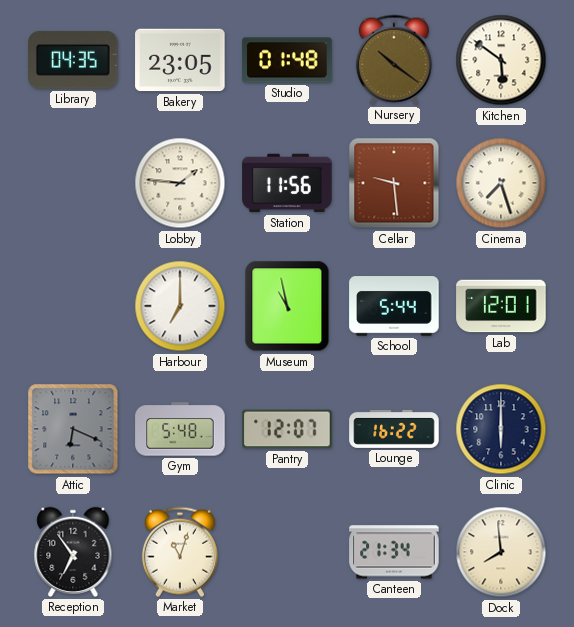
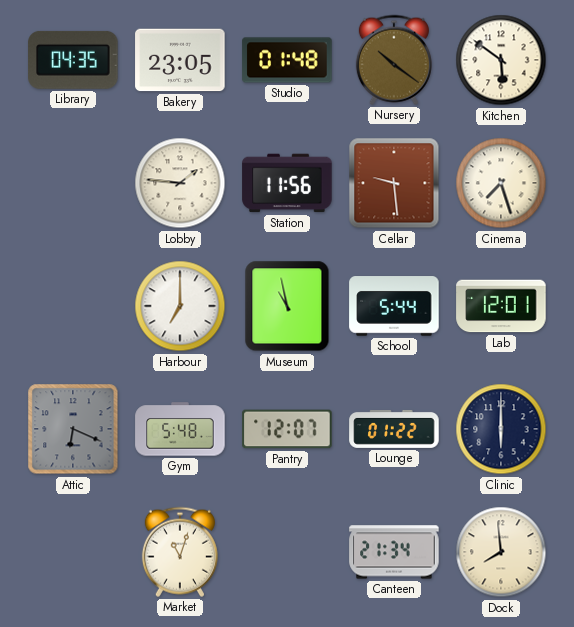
Lounge: 16:22 -> 01:22
Reception: 6:54 -> none
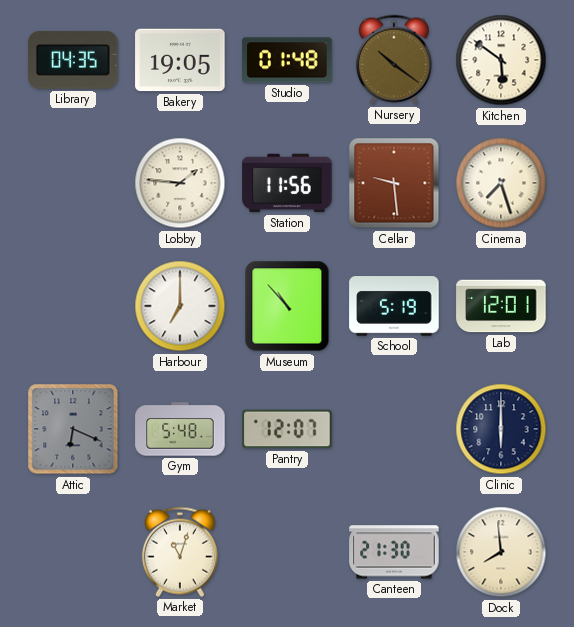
Bakery: 23:05 -> 19:05
Museum: 10:58 -> 10:53
School: 5:44 -> 5:19
Lounge: 01:22 -> none
Canteen: 21:34 -> 21:30
